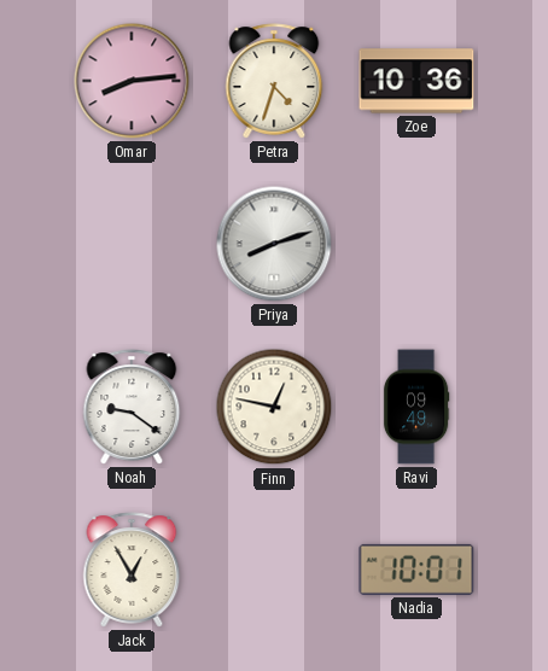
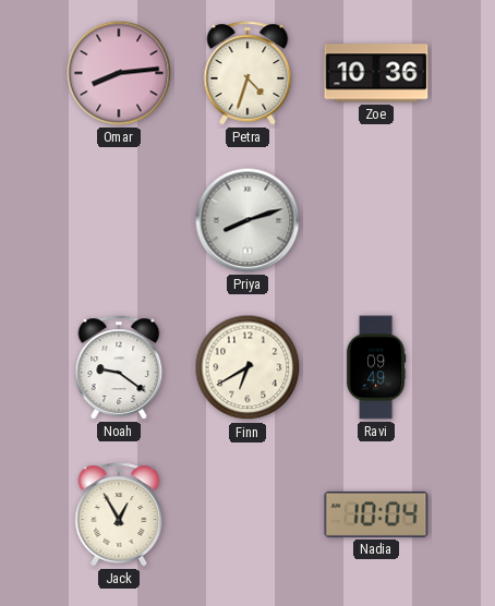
Finn: 12:47 -> 6:40
Nadia: 10:01 -> 10:04
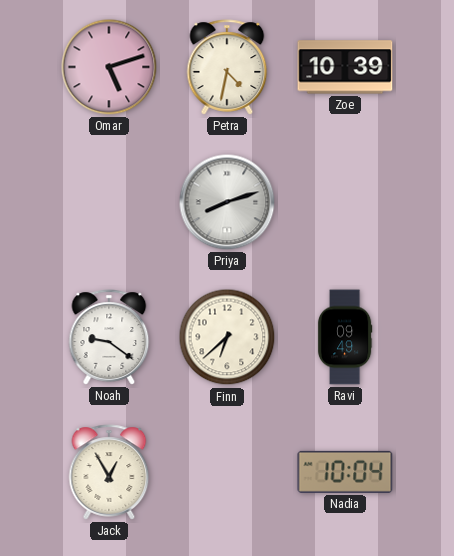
Omar: 8:14 -> 5:12
Petra: 4:33 -> 4:32
Zoe: 10:36 -> 10:39
Finn: 6:40 -> 6:38
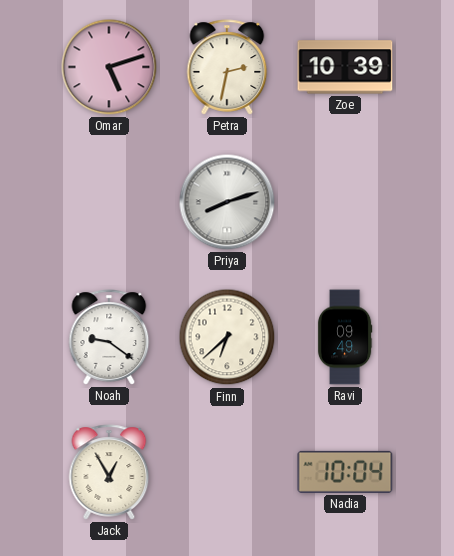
Petra: 4:32 -> 2:32
